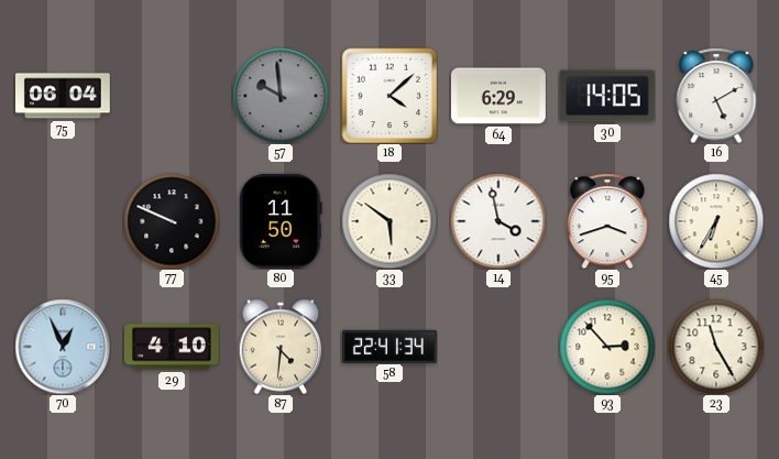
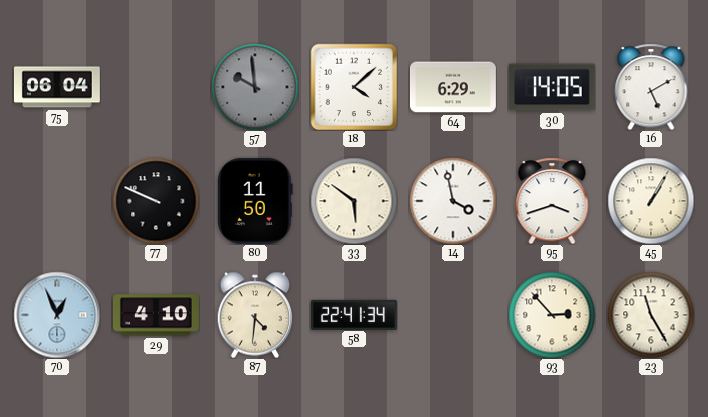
45: 6:35 -> 1:05
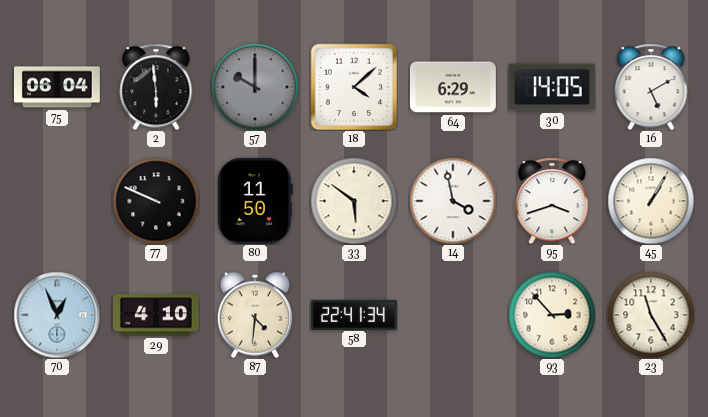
2: none -> 5:59
57: 9:59 -> 10:00
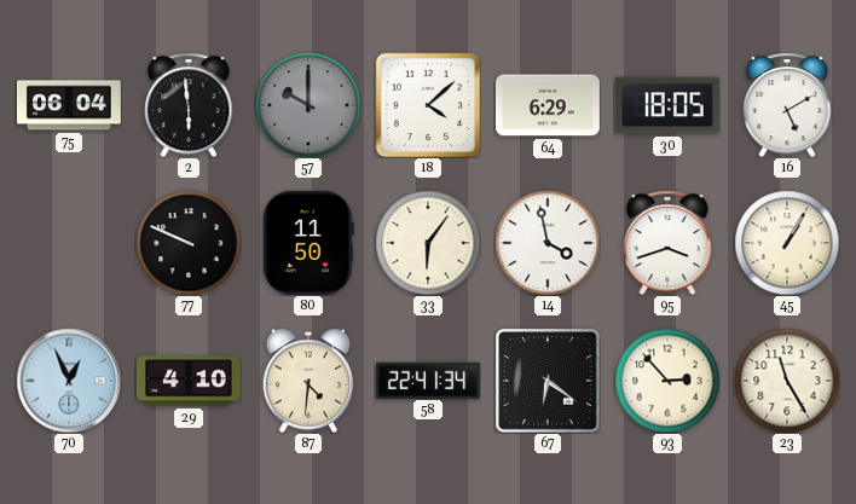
30: 14:05 -> 18:05
33: 5:51 -> 6:06
67: none -> 6:21
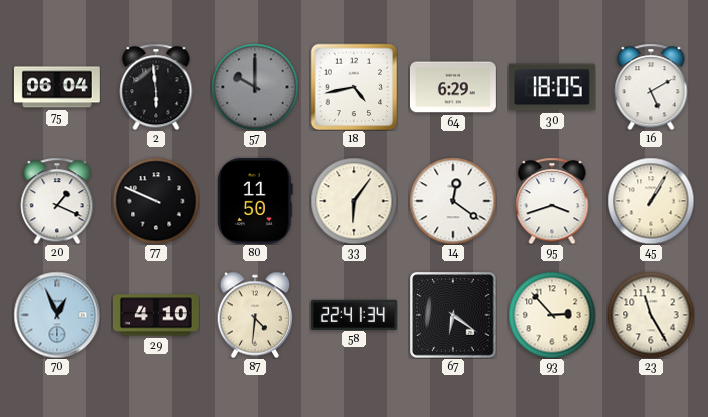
18: 4:08 -> 4:43
20: none -> 1:19
14: 3:58 -> 12:21
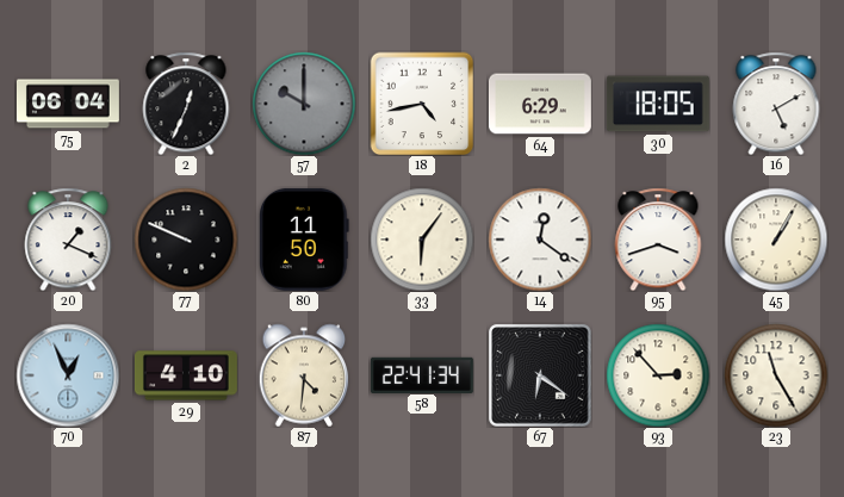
2: 5:59 -> 12:34
